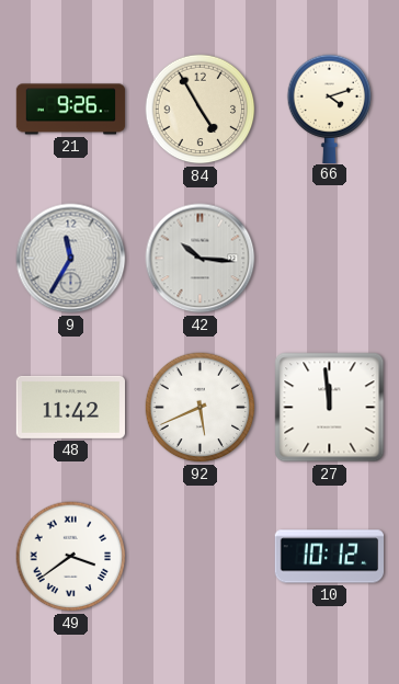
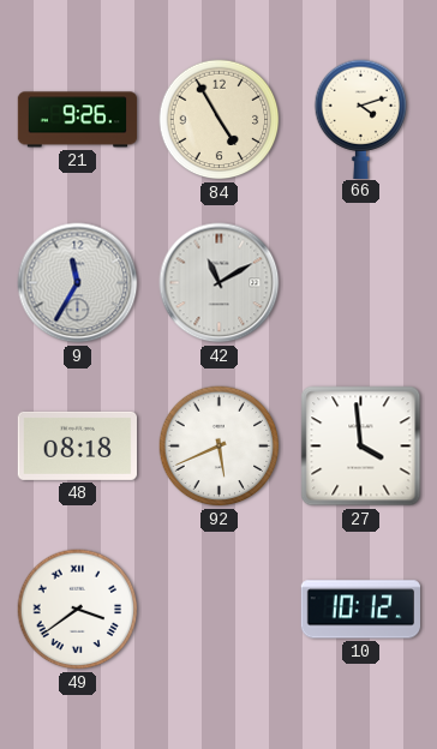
42: 10:16 -> 11:10
48: 11:42 -> 08:18
27: 11:59 -> 3:59
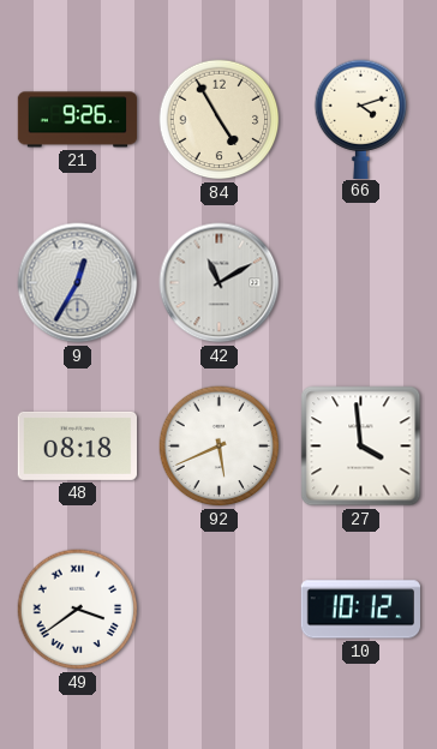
9: 11:35 -> 12:35
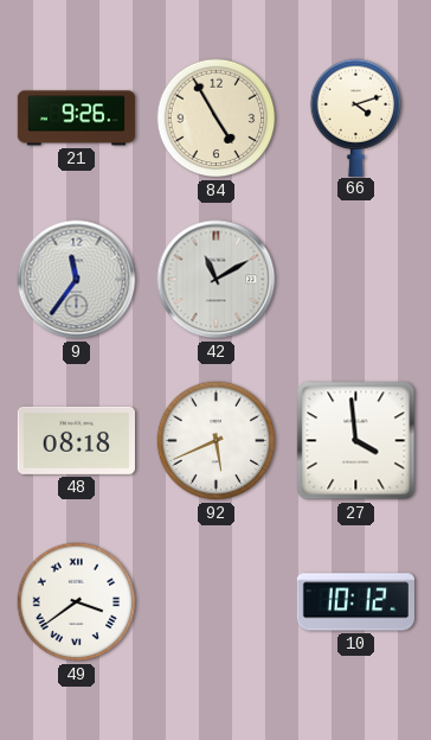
9: 12:35 -> 11:36
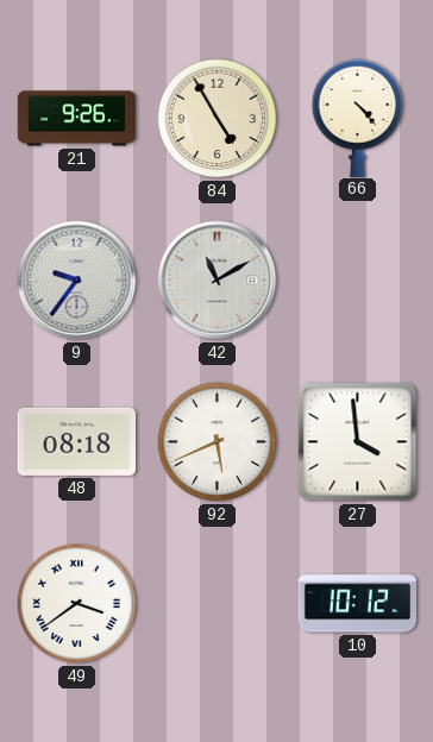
66: 4:12 -> 4:23
9: 11:36 -> 9:36
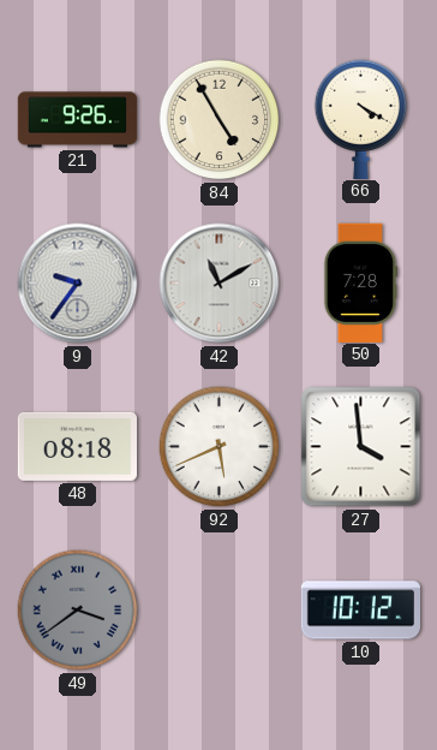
66: 4:23 -> 4:20
50: none -> 7:28
49 dial: white -> grey
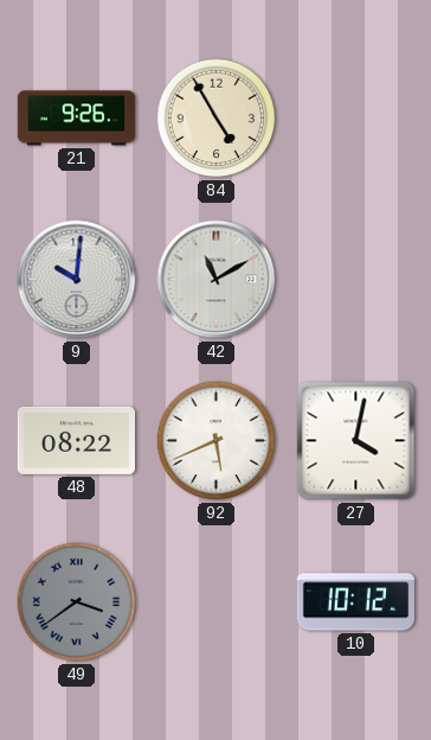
66: 4:20 -> none
9: 9:36 -> 10:01
50: 7:28 -> none
48: 08:18 -> 08:22
27: 3:59 -> 4:02
